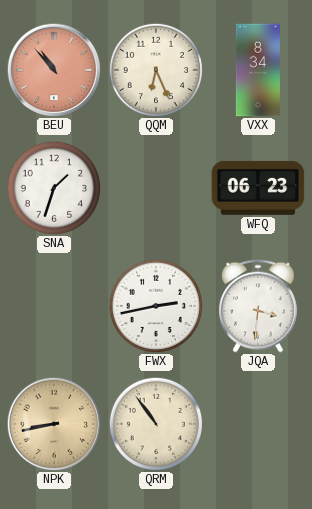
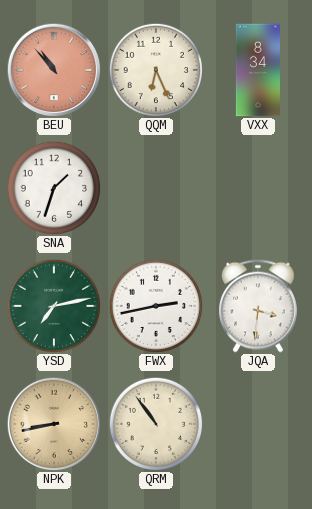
WFQ: 06:23 -> none
YSD: none -> 7:13
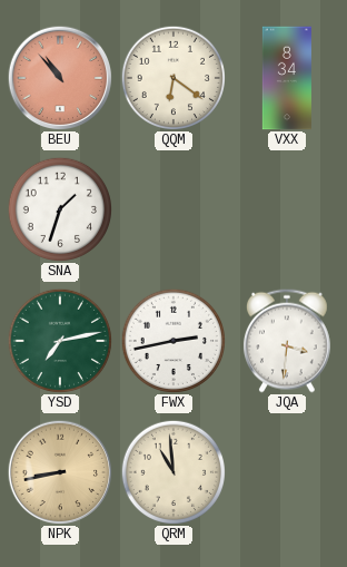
QQM: 6:26 -> 6:21
QRM: 10:54 -> 10:59
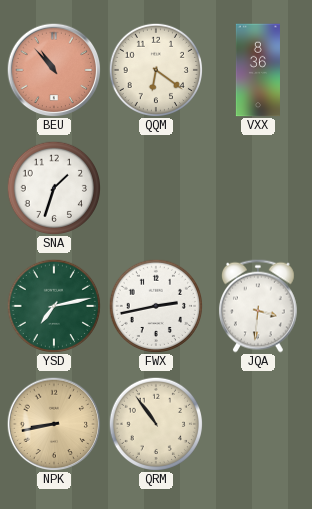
VXX: 8:34 -> 8:36
QRM: 10:59 -> 10:54
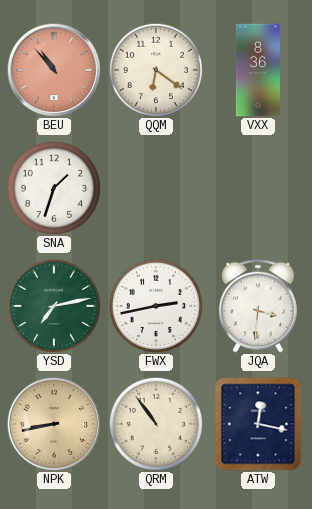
ATW: none -> 12:17
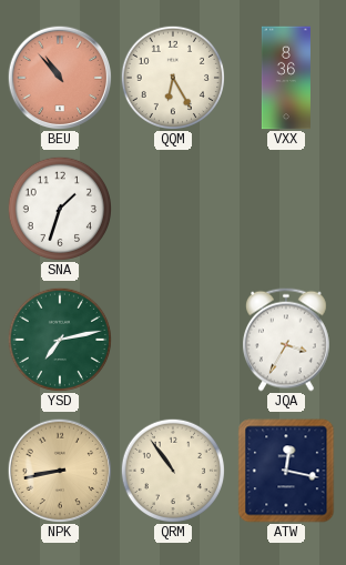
QQM: 6:21 -> 6:25
FWX: 2:43 -> none
JQA: 3:31 -> 3:35
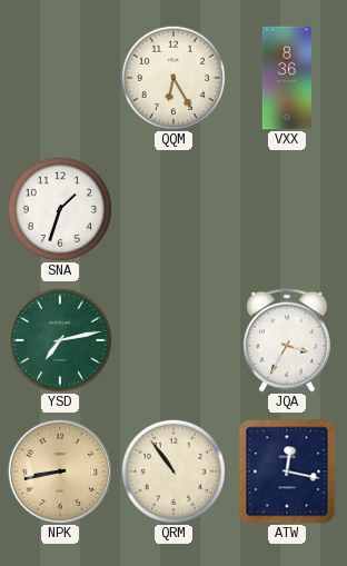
BEU: 10:53 -> none
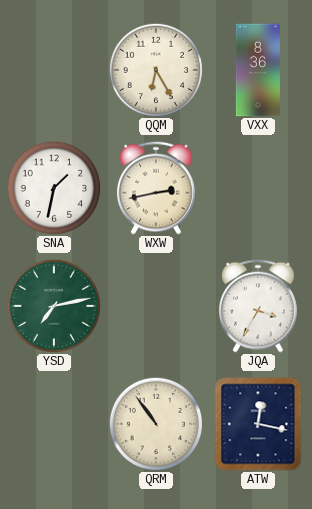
SNA: 1:33 -> 1:32
WXW: none -> 2:43
NPK: 8:43 -> none
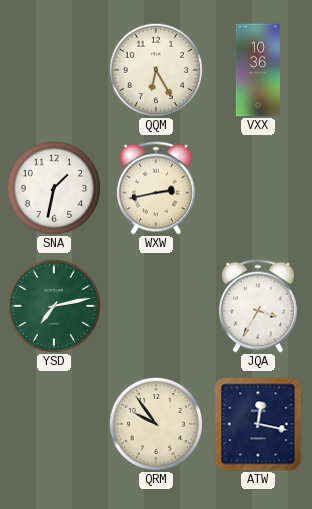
VXX: 8:36 -> 10:36
QRM: 10:54 -> 9:54
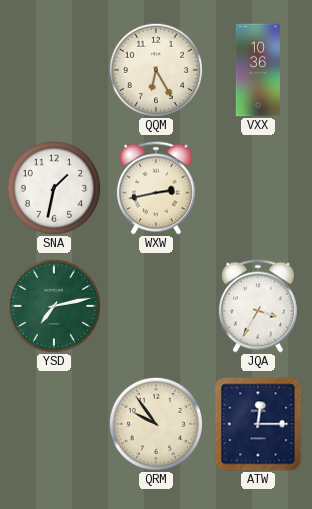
ATW: 12:17 -> 12:15
